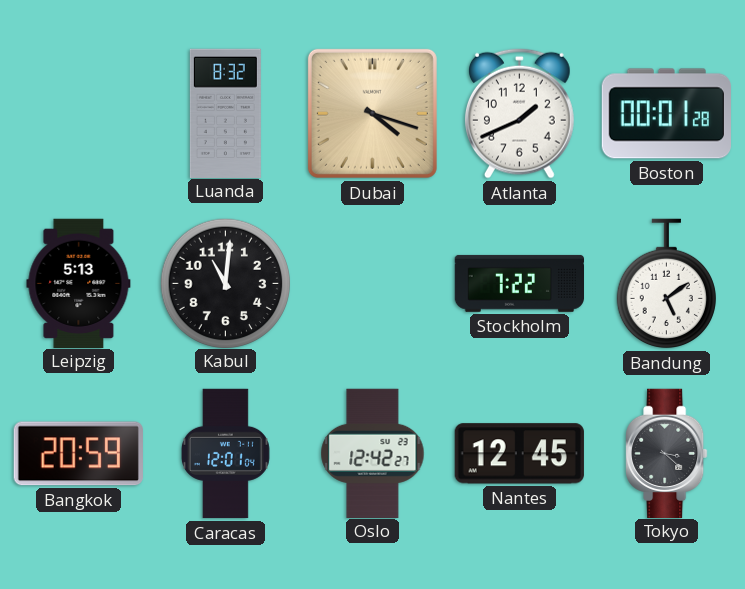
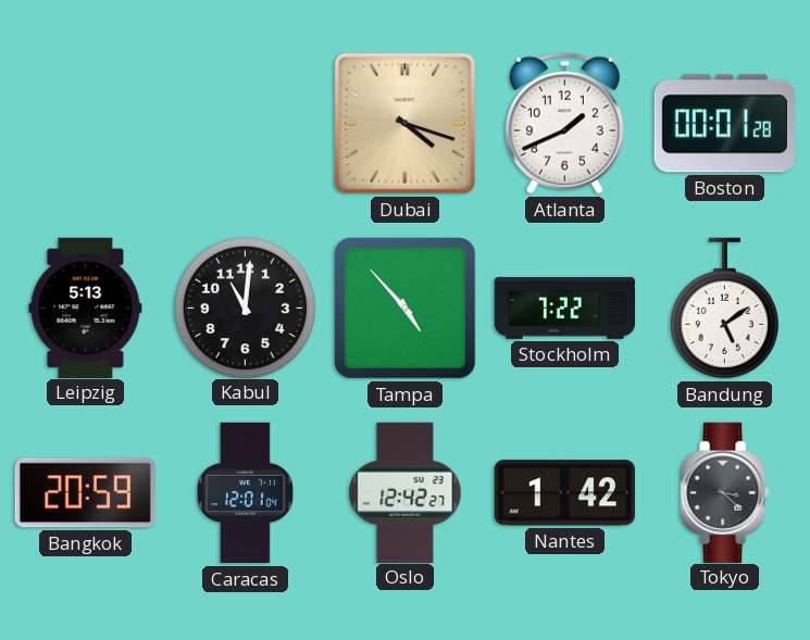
Luanda: 8:32 -> none
Tampa: none -> 4:53
Nantes: 12:45 -> 1:42
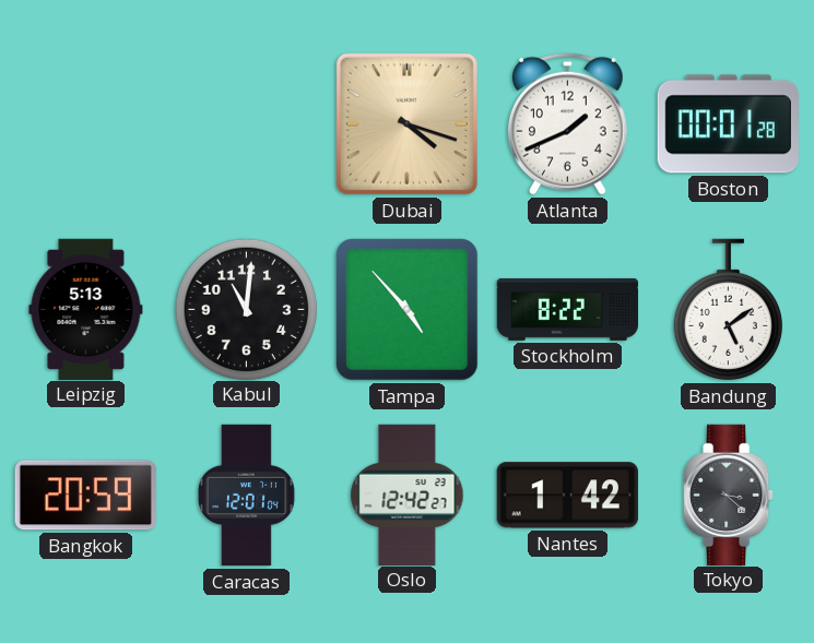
Stockholm: 7:22 -> 8:22
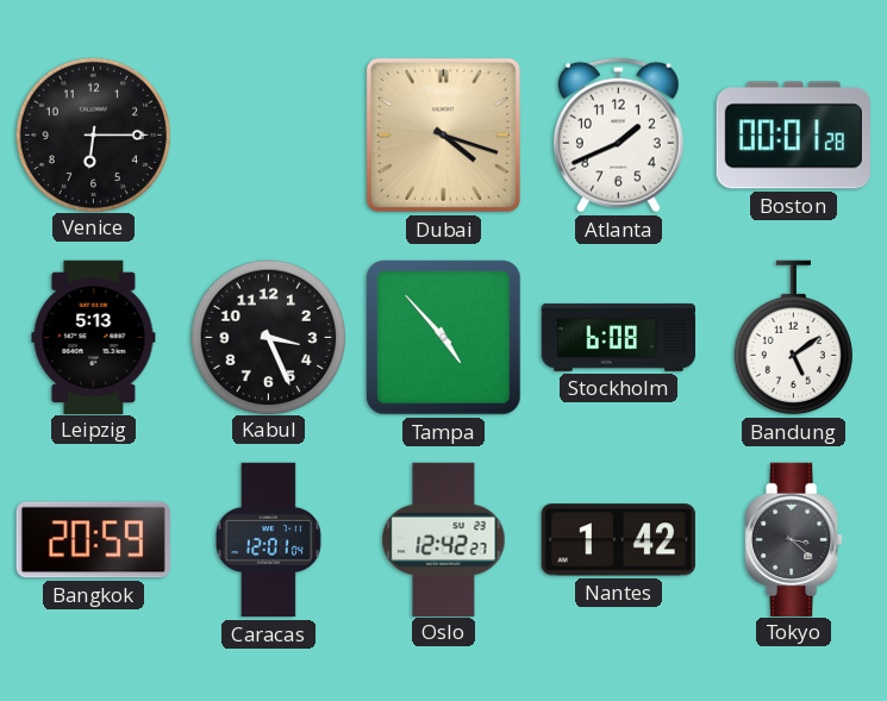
Venice: none -> 6:15
Kabul: 11:01 -> 3:26
Stockholm: 8:22 -> 6:08
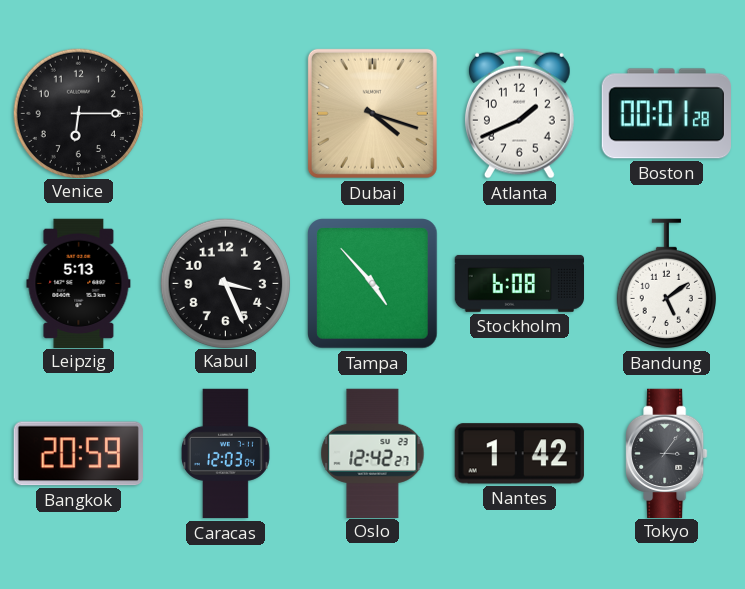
Caracas: 12:01 -> 12:03
Tokyo: 3:22 -> 3:06
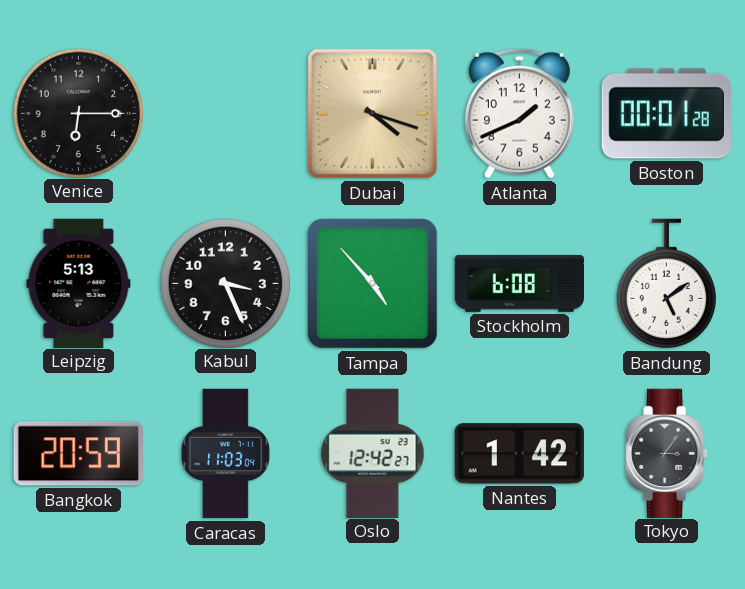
Caracas: 12:03 -> 11:03
